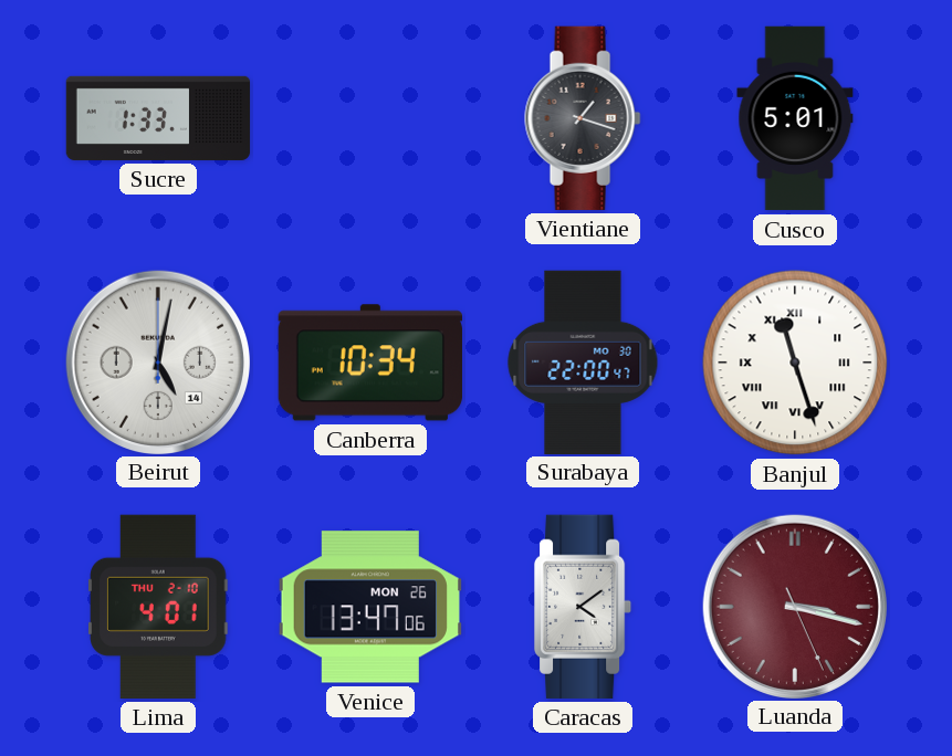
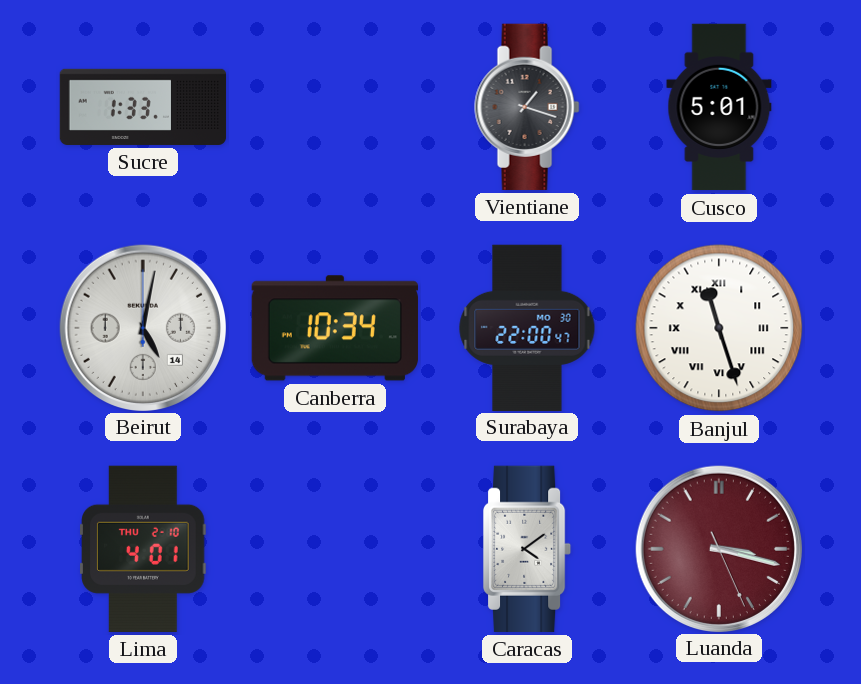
Venice: 13:47 -> none
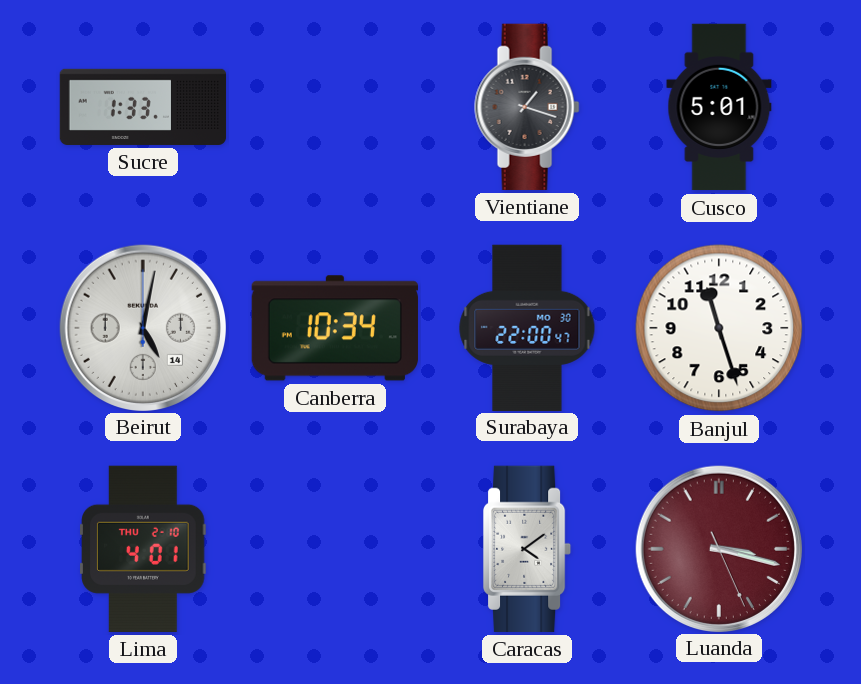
Banjul numerals: Roman -> Arabic
